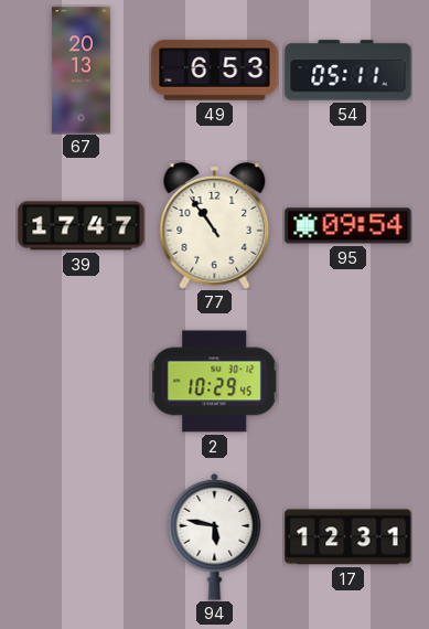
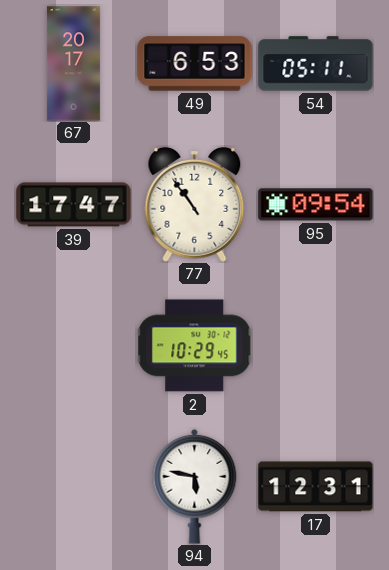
67: 20:13 -> 20:17
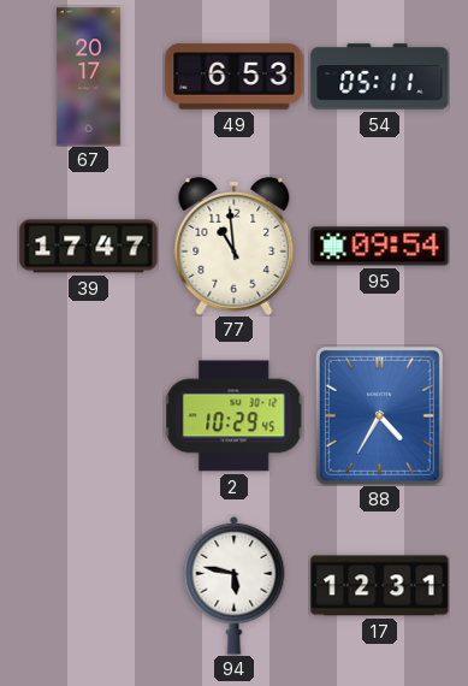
77: 10:54 -> 10:59
88: none -> 4:35
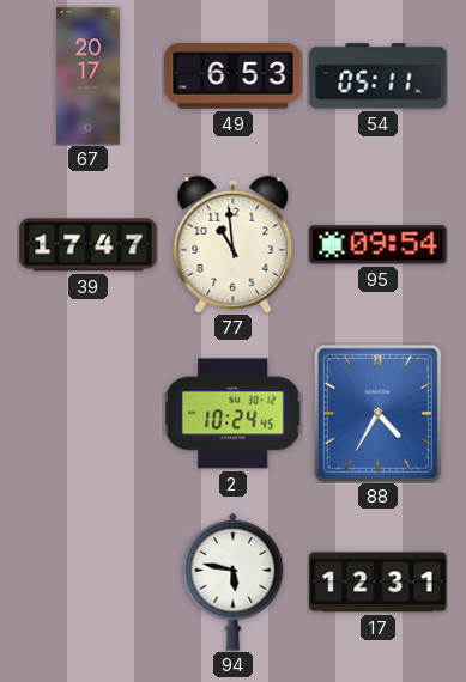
2: 10:29 -> 10:24
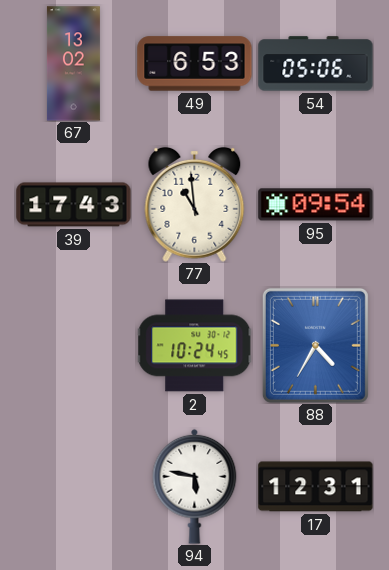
67: 20:17 -> 13:02
54: 05:11 -> 05:06
39: 17:47 -> 17:43
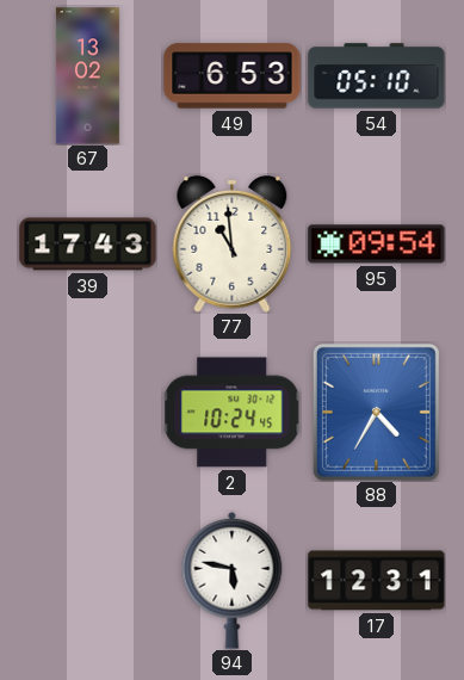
54: 05:06 -> 05:10
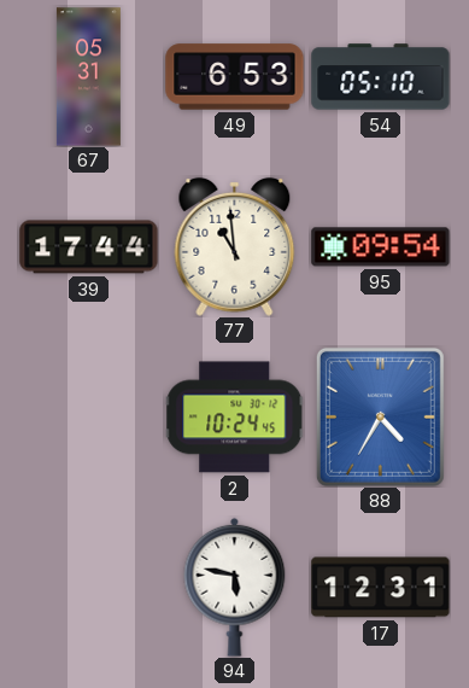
67: 13:02 -> 05:31
39: 17:43 -> 17:44
